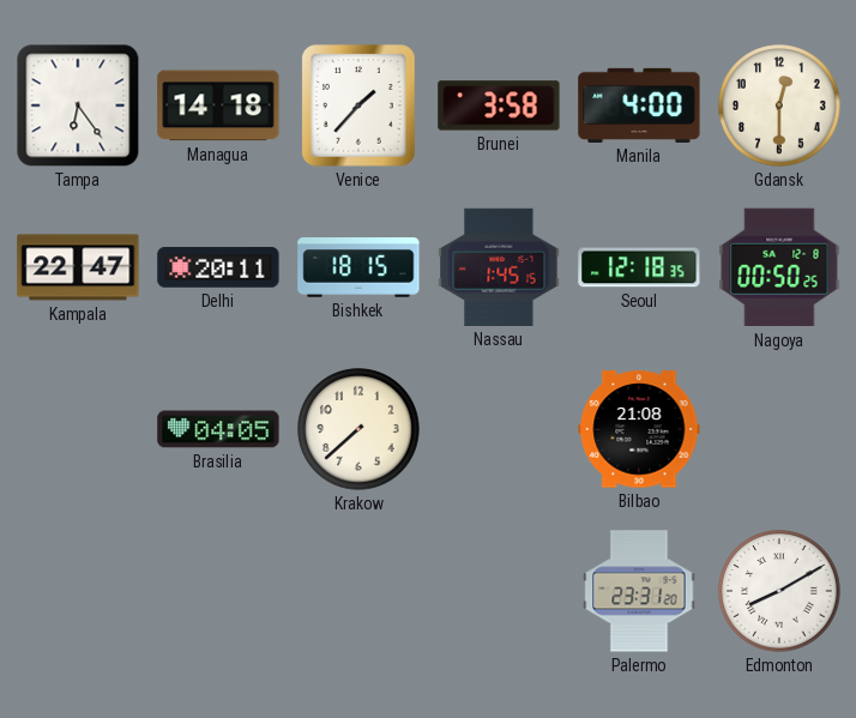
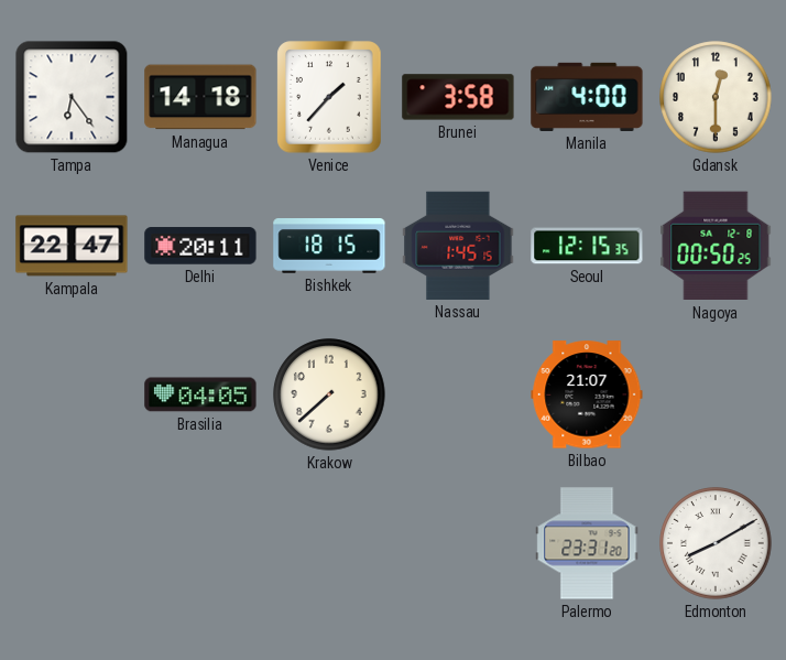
Seoul: 12:18 -> 12:15
Bilbao: 21:08 -> 21:07
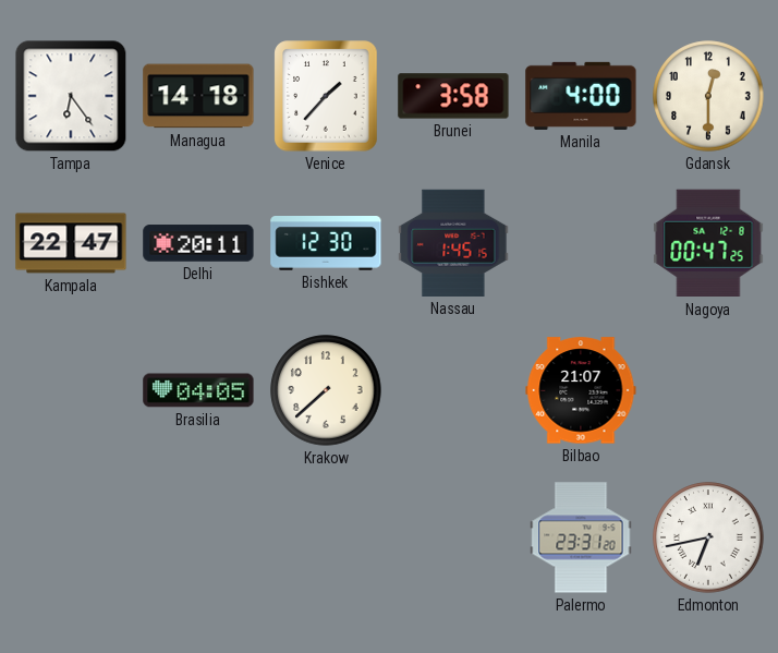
Bishkek: 18:15 -> 12:30
Seoul: 12:15 -> none
Nagoya: 00:50 -> 00:47
Edmonton: 8:10 -> 6:43
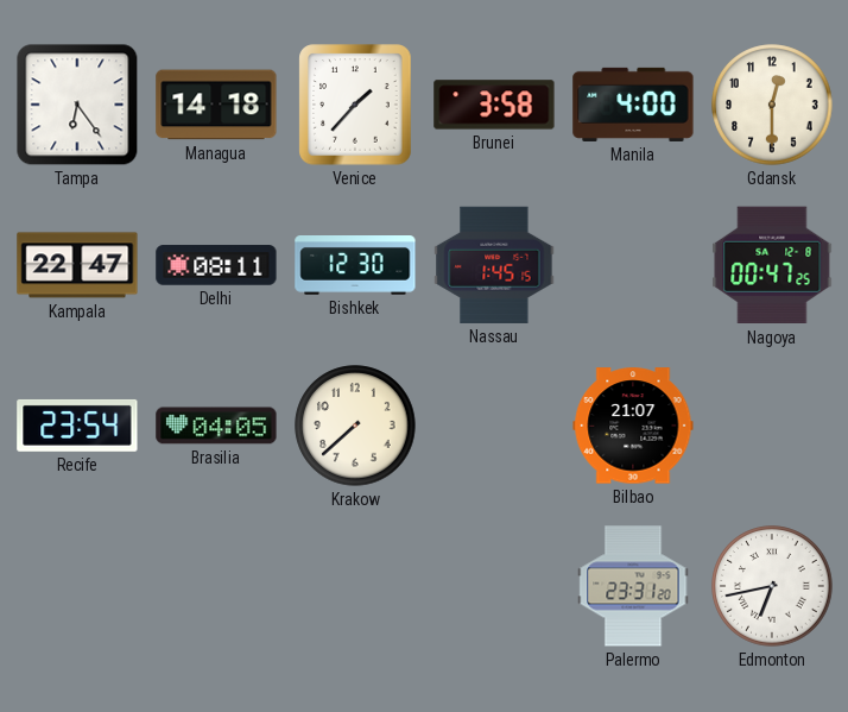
Delhi: 20:11 -> 08:11
Recife: none -> 23:54
